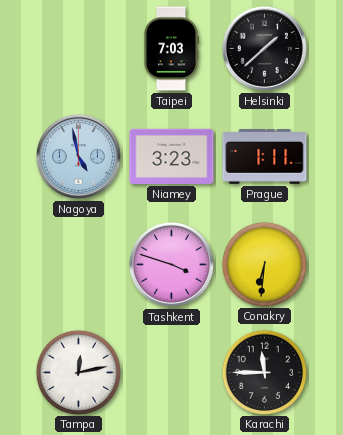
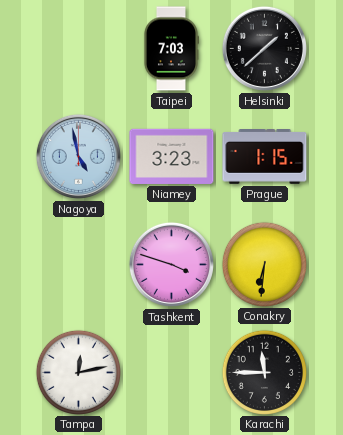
Prague: 1:11 -> 1:15
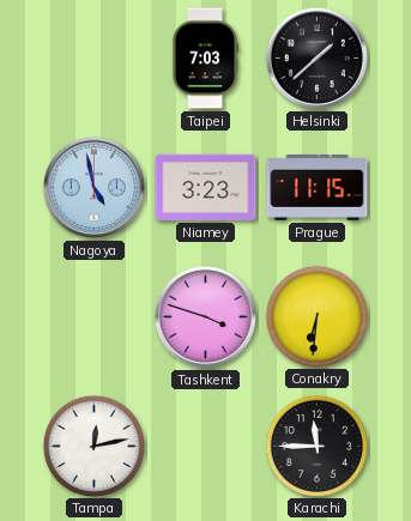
Prague: 1:15 -> 11:15
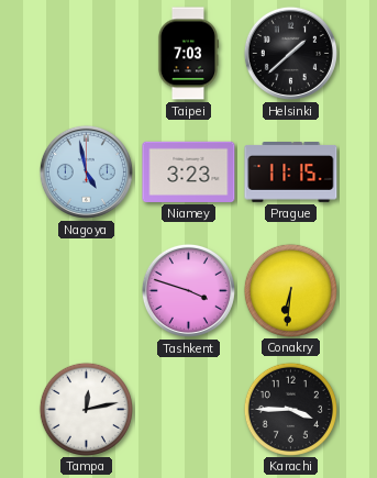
Karachi: 11:45 -> 3:45
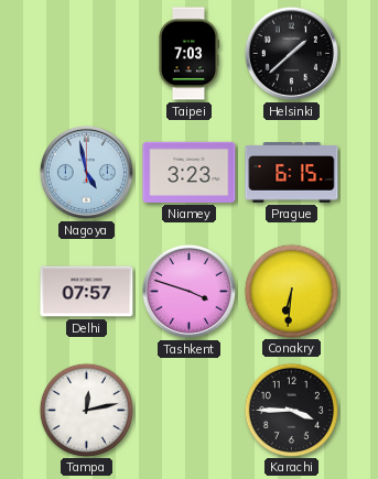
Prague: 11:15 -> 6:15
Delhi: none -> 07:57
